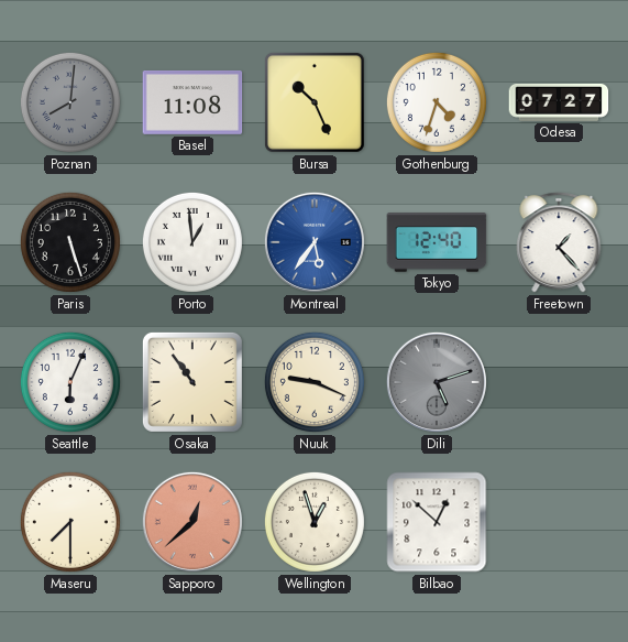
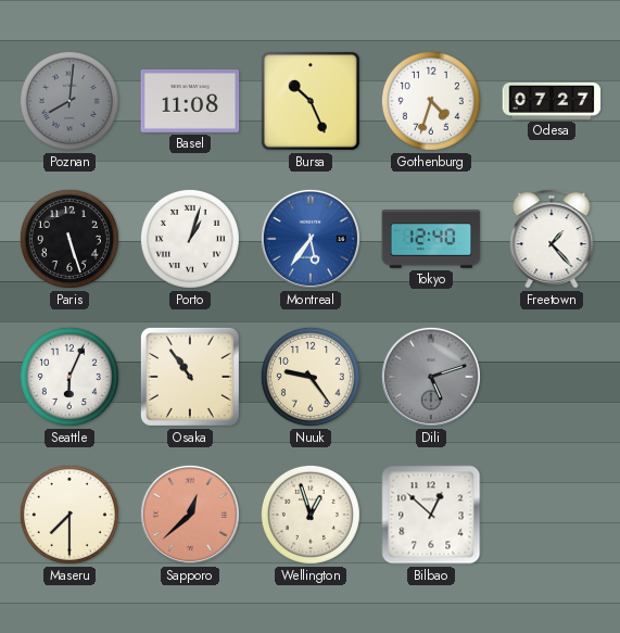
Porto: 12:59 -> 1:03
Nuuk: 9:19 -> 9:24
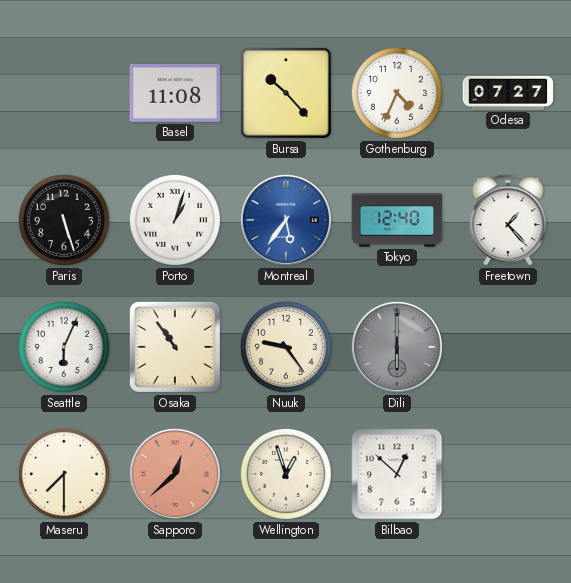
Poznan: 8:01 -> none
Bursa: 10:26 -> 10:23
Gothenburg: 4:33 -> 4:34
Dili: 5:12 -> 6:00
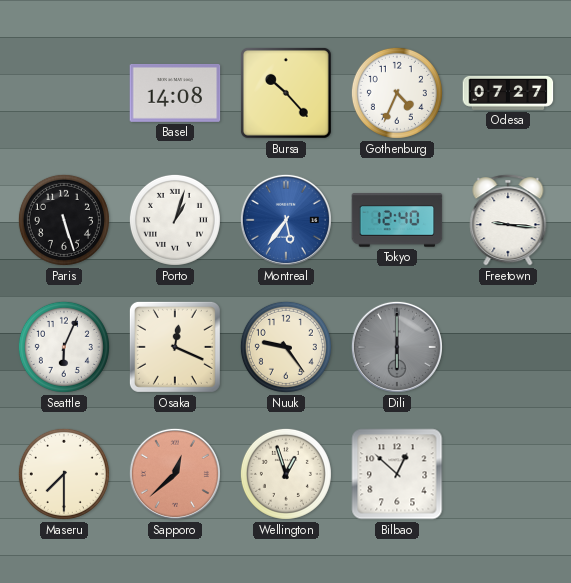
Basel: 11:08 -> 14:08
Freetown: 1:23 -> 9:16
Osaka: 10:54 -> 12:19
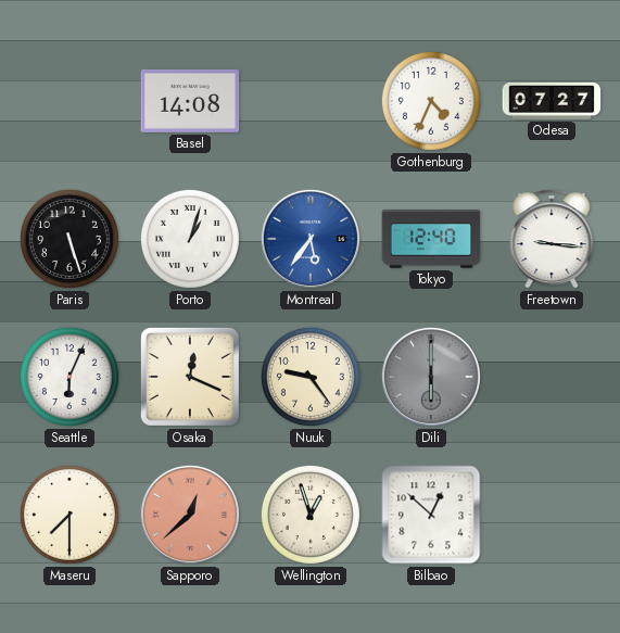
Bursa: 10:23 -> none
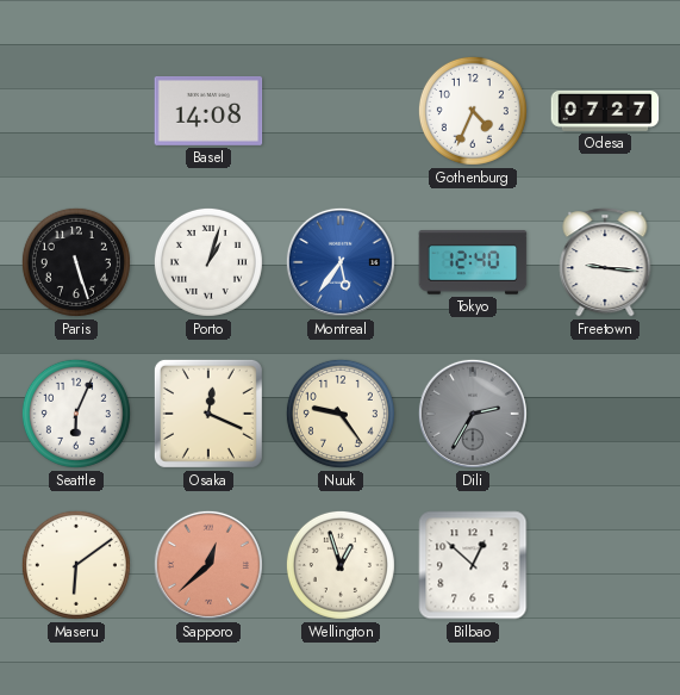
Dili: 6:00 -> 2:35
Maseru: 7:30 -> 6:09
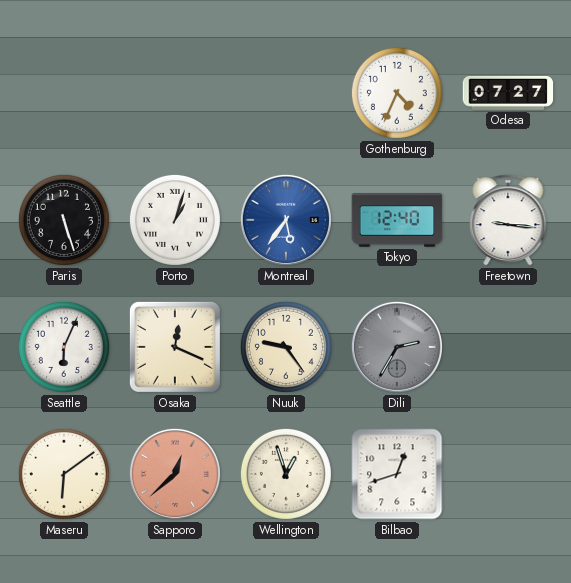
Basel: 14:08 -> none
Bilbao: 12:52 -> 12:42
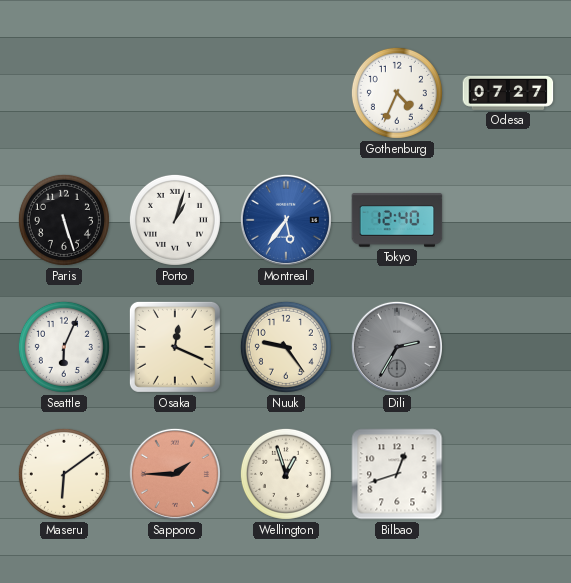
Freetown: 9:16 -> none
Sapporo: 12:38 -> 1:45
